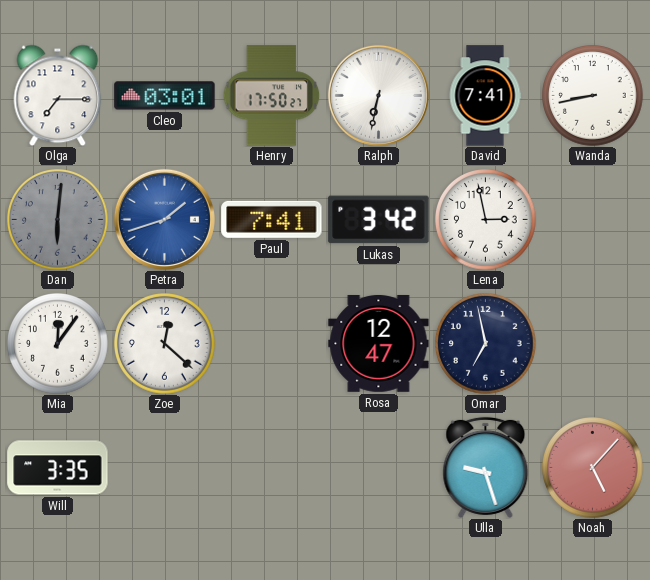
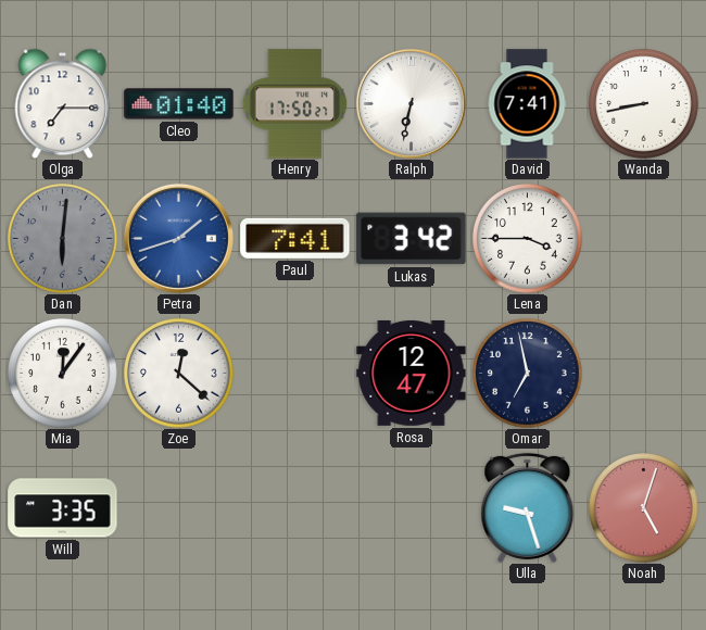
Cleo: 03:01 -> 01:40
Lena: 2:58 -> 3:45
Noah: 5:07 -> 5:03
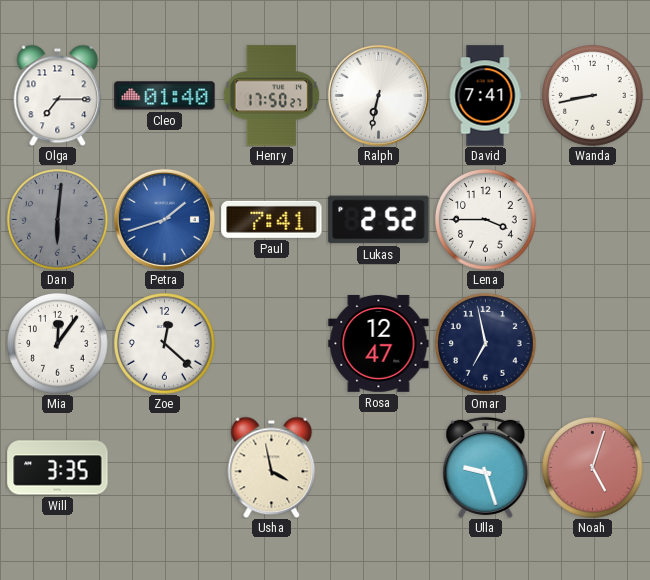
Lukas: 3:42 -> 2:52
Usha: none -> 3:58
